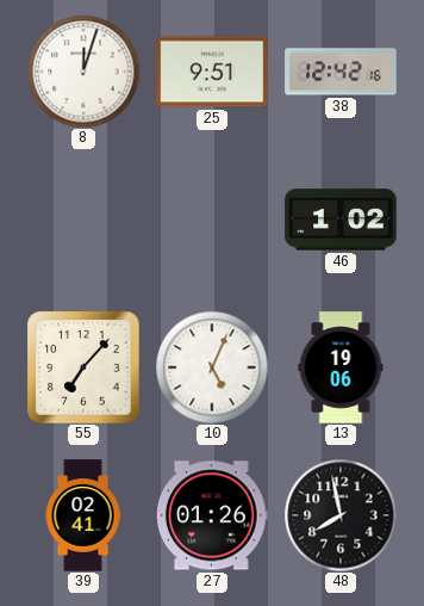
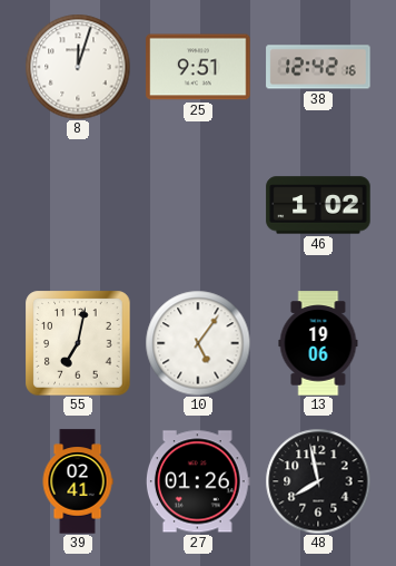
55: 7:07 -> 7:02
10: 5:04 -> 5:06
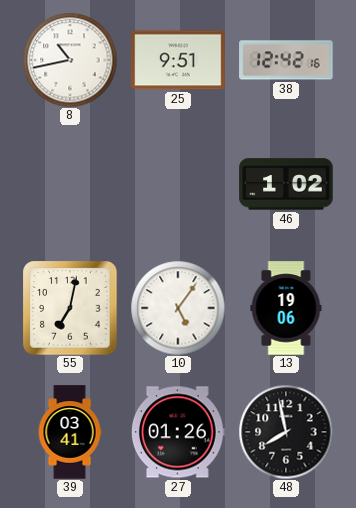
8: 12:03 -> 10:43
39: 02:41 -> 03:41
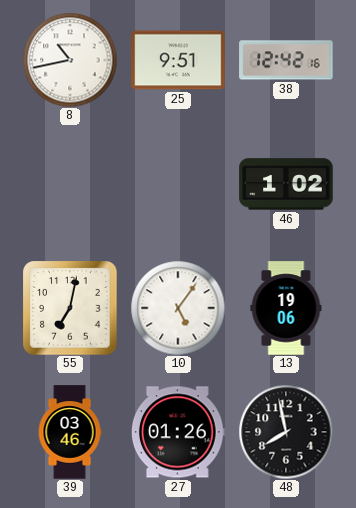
39: 03:41 -> 03:46
